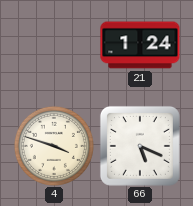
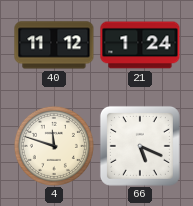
40: none -> 11:12
4: 3:48 -> 11:48
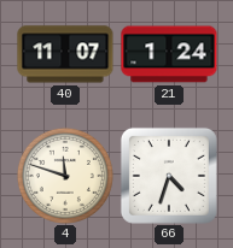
40: 11:12 -> 11:07
66: 5:19 -> 4:33
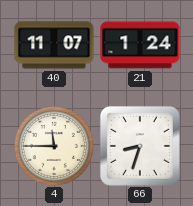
4: 11:48 -> 11:45
66: 4:33 -> 8:33
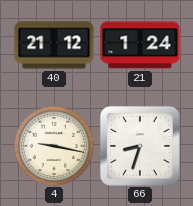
40: 11:07 -> 21:12
4: 11:45 -> 9:17
